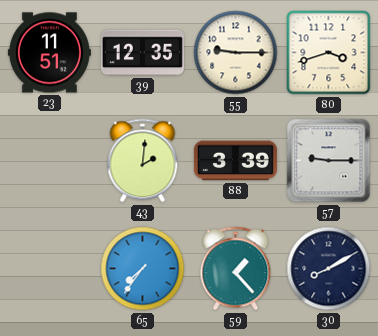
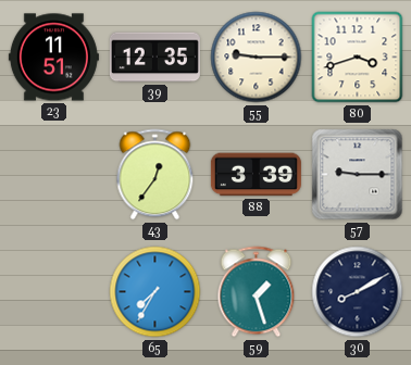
43: 2:01 -> 12:36
65: 7:36 -> 7:35
59: 1:23 -> 1:27
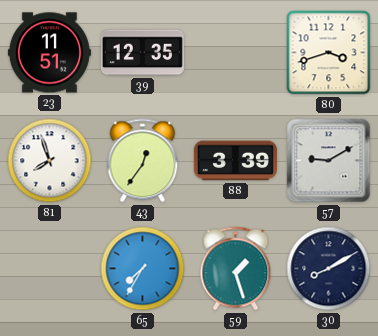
55: 9:15 -> none
81: none -> 7:57
57: 9:15 -> 9:10
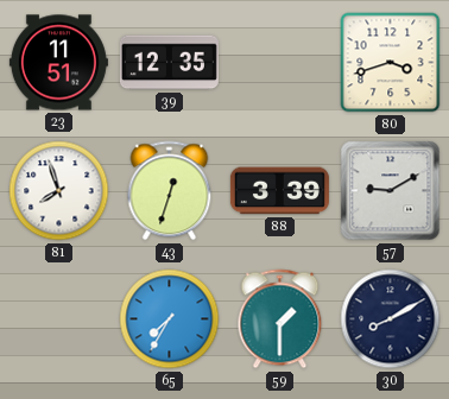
43: 12:36 -> 12:33
59: 1:27 -> 1:30
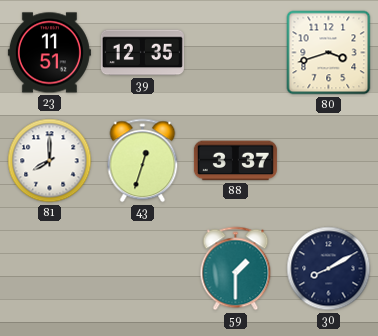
81: 7:57 -> 8:00
88: 3:39 -> 3:37
57: 9:10 -> none
65: 7:35 -> none
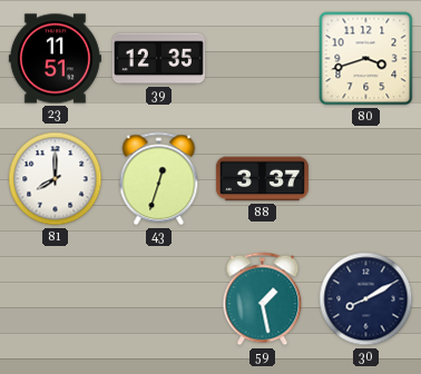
59: 1:30 -> 1:28
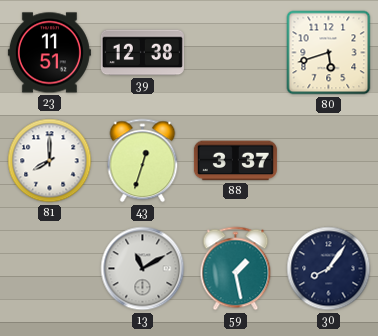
39: 12:35 -> 12:38
80: 3:42 -> 5:42
13: none -> 11:10
30: 8:10 -> 8:06
